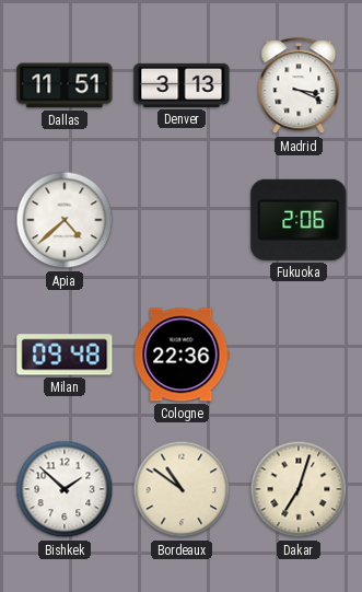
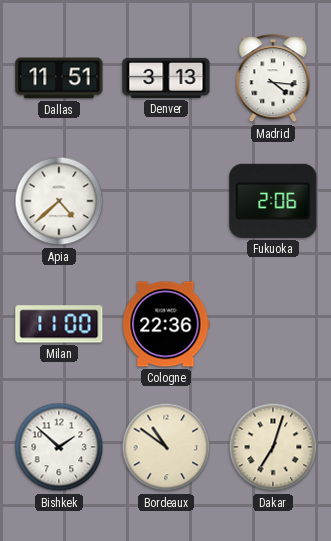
Madrid: 3:19 -> 4:16
Milan: 09:48 -> 11:00
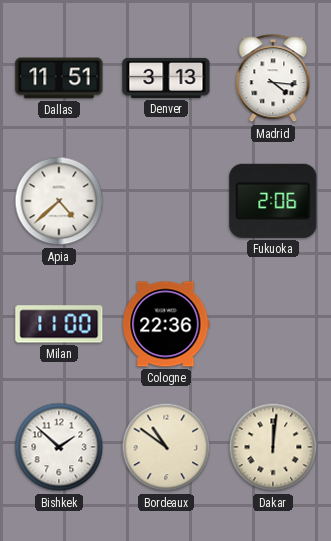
Dakar: 7:03 -> 12:01
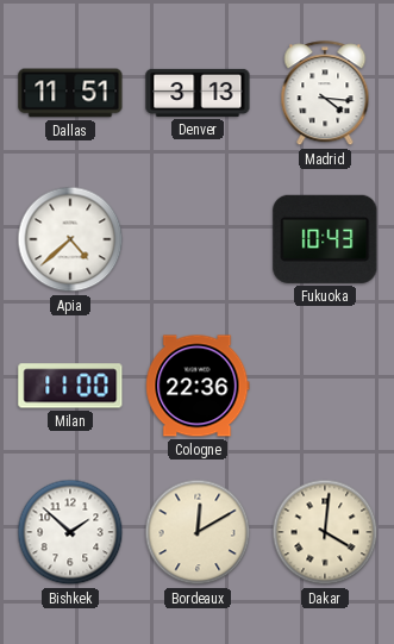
Fukuoka: 2:06 -> 10:43
Bordeaux: 10:51 -> 12:10
Dakar: 12:01 -> 4:01
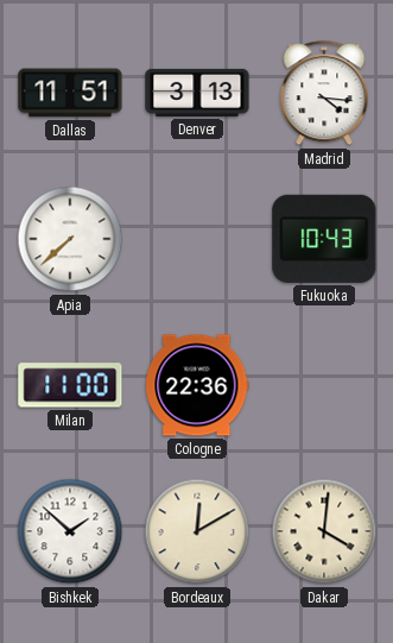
Apia: 4:38 -> 7:38
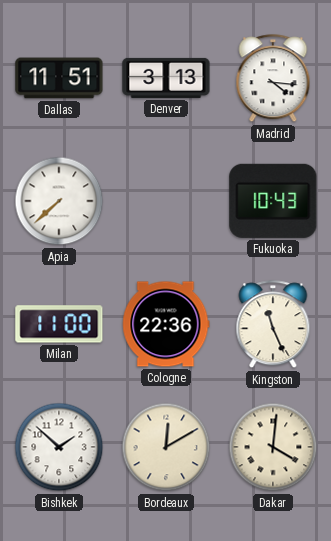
Kingston: none -> 11:26
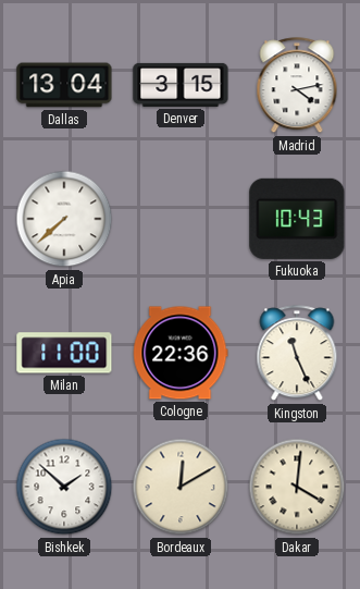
Dallas: 11:51 -> 13:04
Denver: 3:13 -> 3:15
Madrid: 4:16 -> 4:13
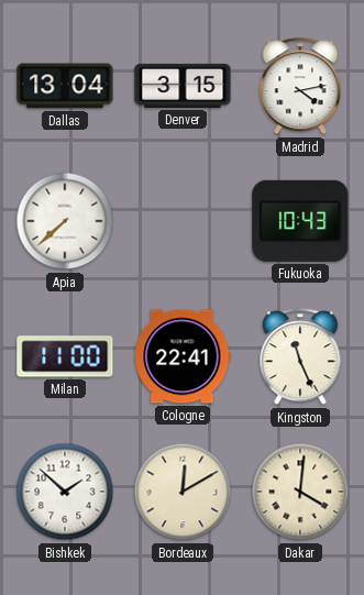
Cologne: 22:36 -> 22:41
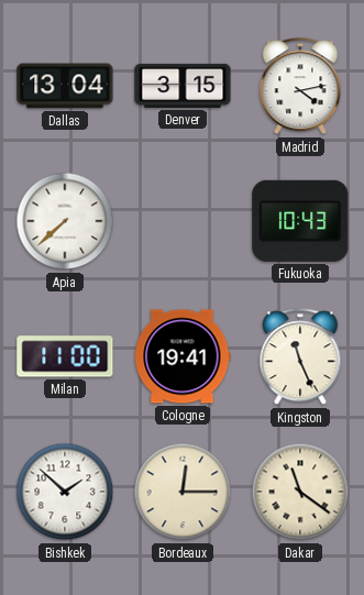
Cologne: 22:41 -> 19:41
Bordeaux: 12:10 -> 12:15
Dakar: 4:01 -> 11:21
